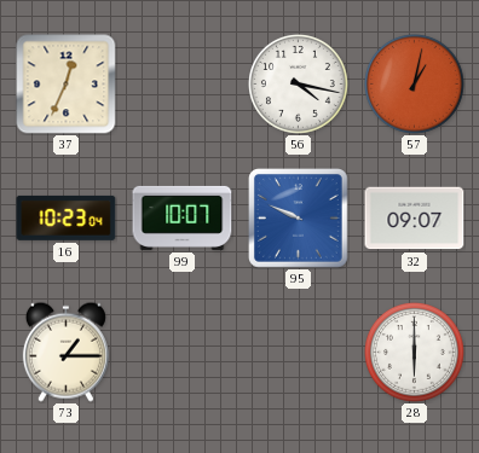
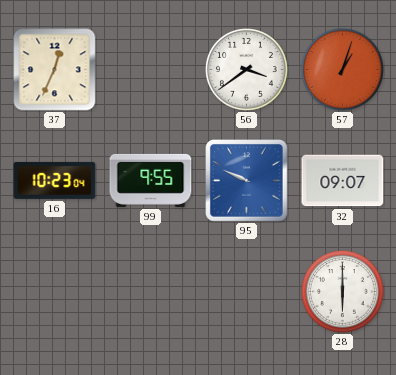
56: 4:17 -> 3:39
57: 1:02 -> 1:03
99: 10:07 -> 9:55
73: 1:15 -> none
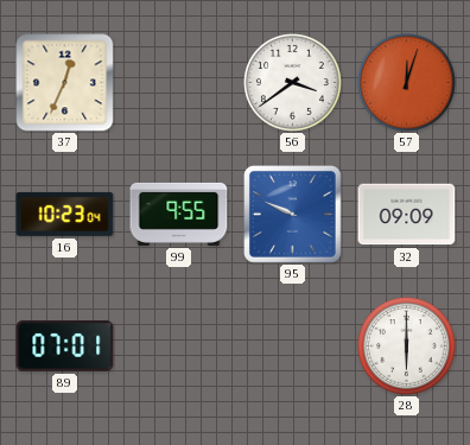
57: 1:03 -> 12:03
32: 09:07 -> 09:09
89: none -> 07:01
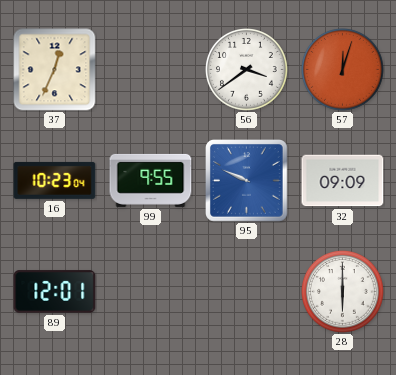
89: 07:01 -> 12:01
